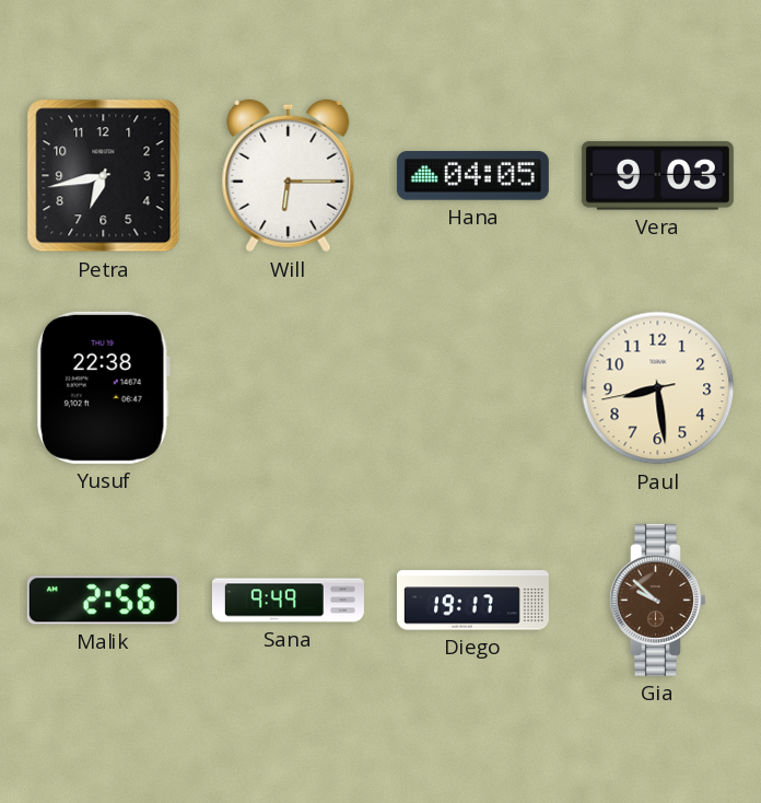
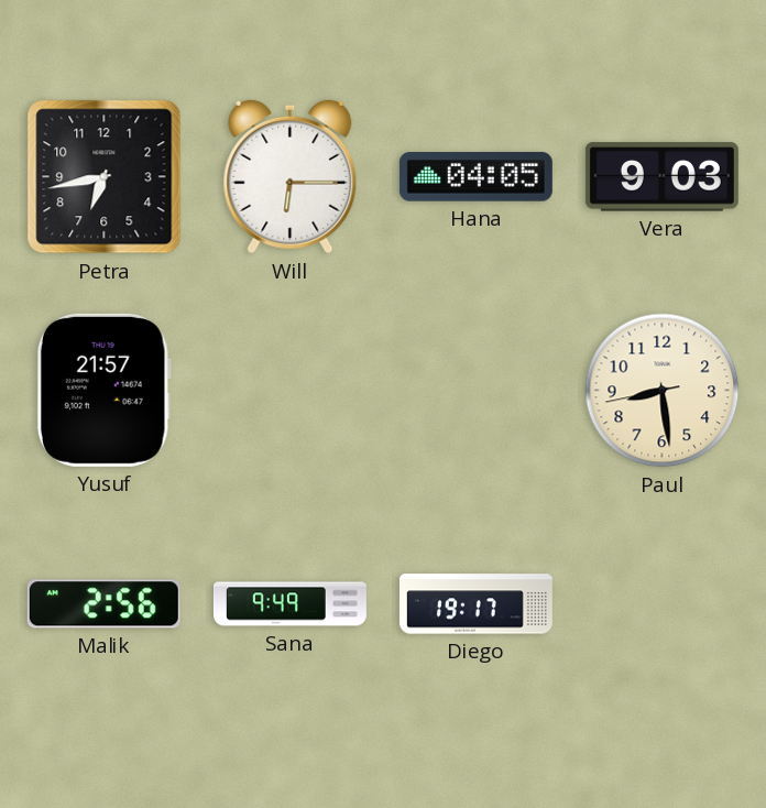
Yusuf: 22:38 -> 21:57
Gia: 9:52 -> none
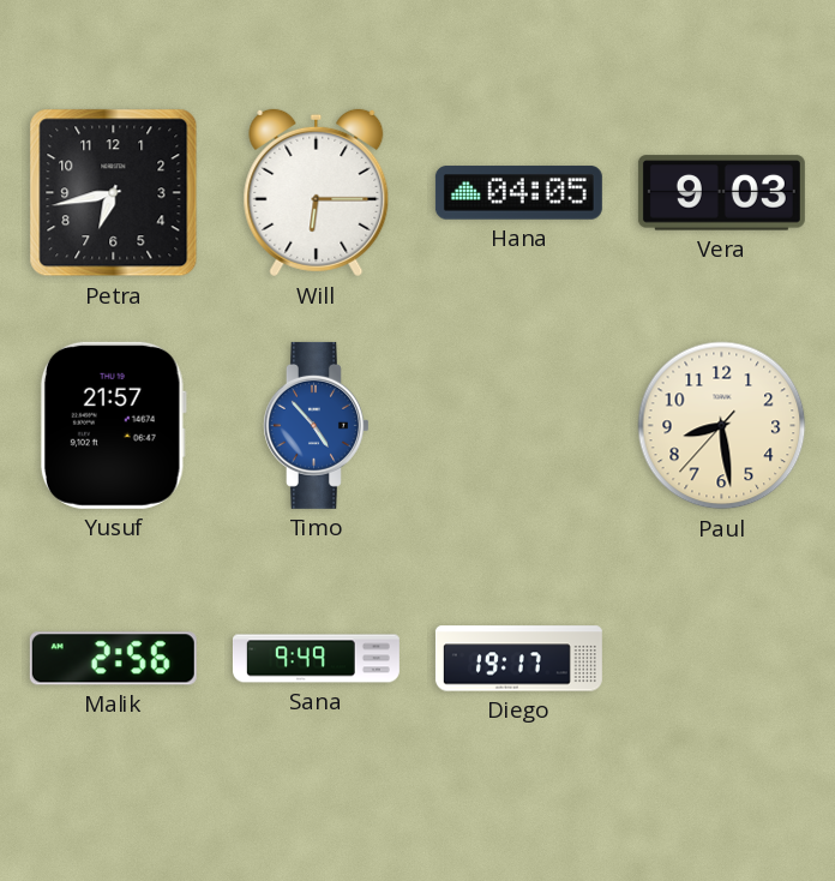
Timo: none -> 4:53
Paul: 8:28:43 -> 8:28:37
